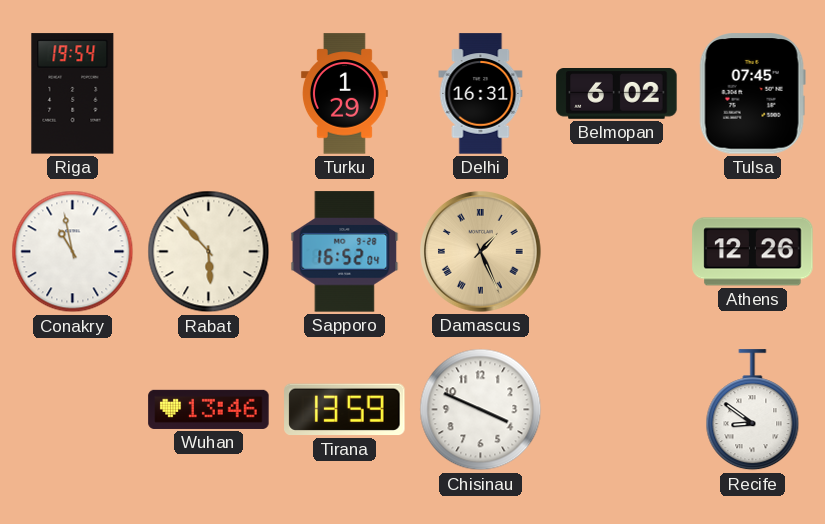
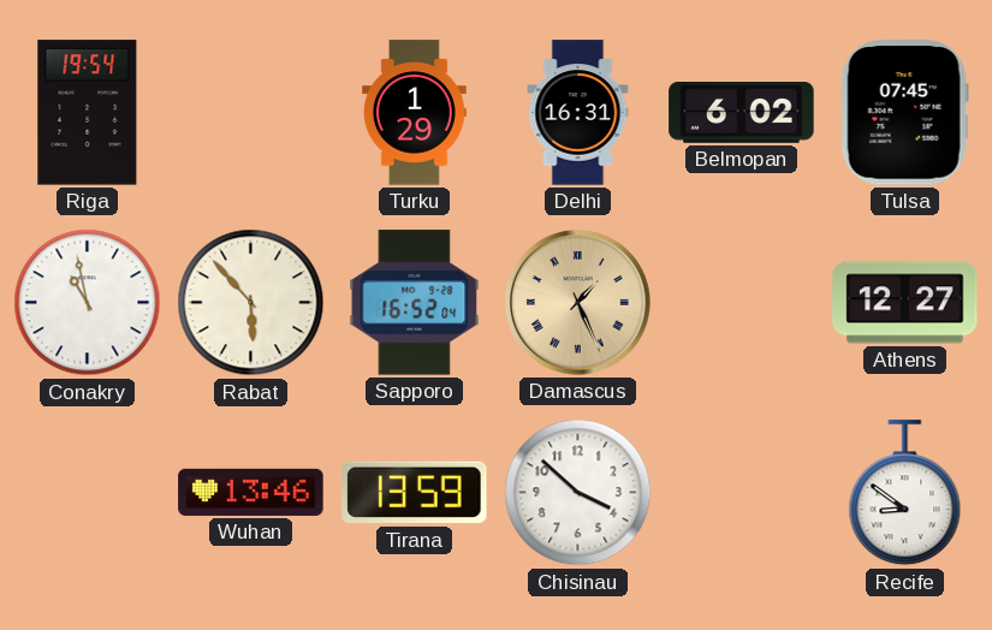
Athens: 12:26 -> 12:27
Chisinau: 3:49 -> 3:52
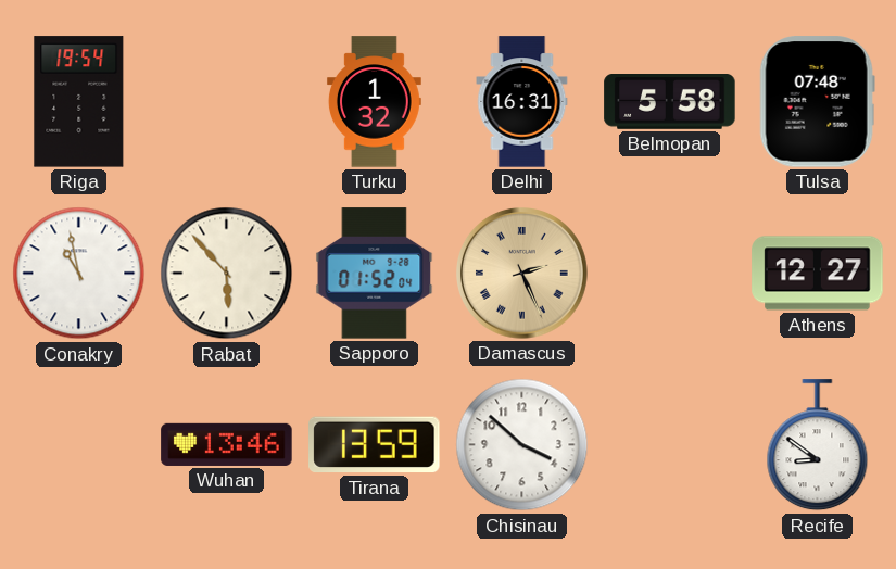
Turku: 1:29 -> 1:32
Belmopan: 6:02 -> 5:58
Tulsa: 07:45 -> 07:48
Sapporo: 16:52 -> 01:52
Damascus: 1:26 -> 2:26
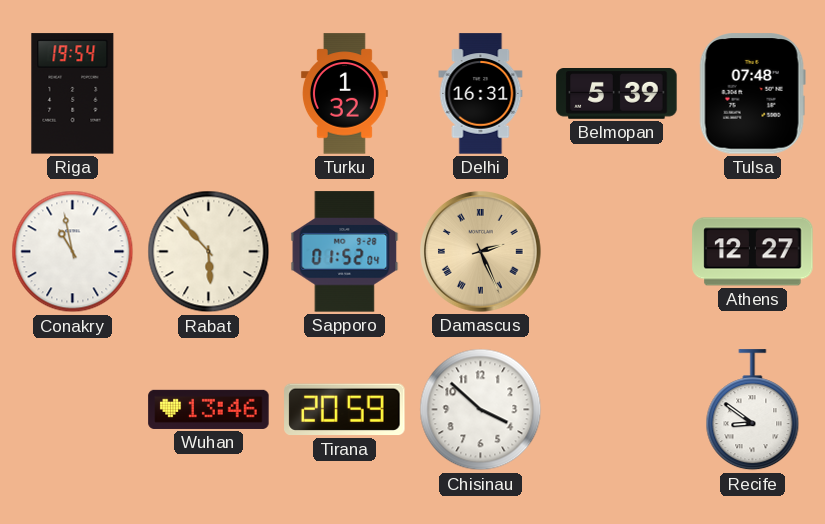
Belmopan: 5:58 -> 5:39
Tirana: 13:59 -> 20:59
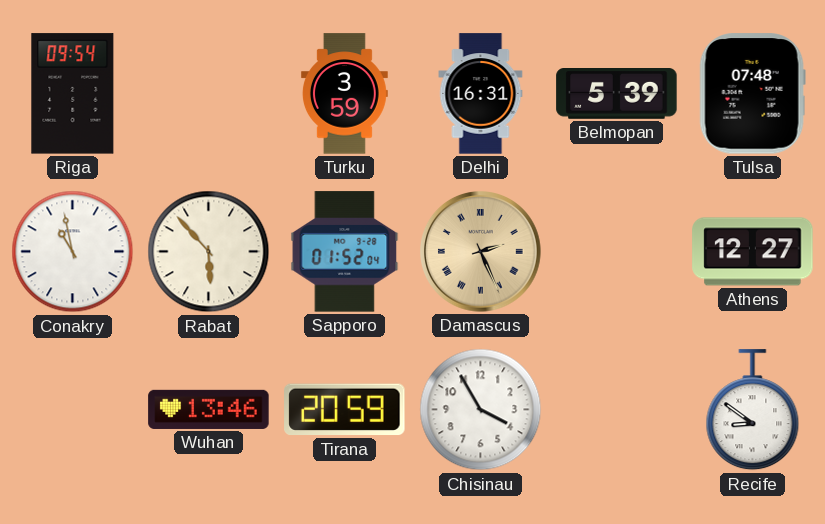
Riga: 19:54 -> 09:54
Turku: 1:32 -> 3:59
Chisinau: 3:52 -> 3:55
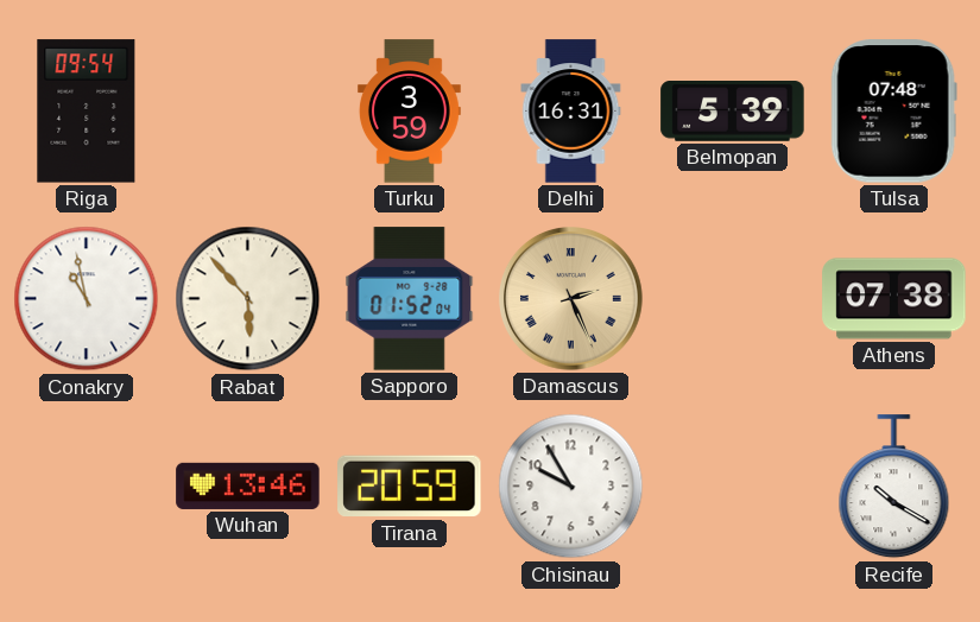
Athens: 12:27 -> 07:38
Chisinau: 3:55 -> 9:55
Recife: 8:51 -> 10:20
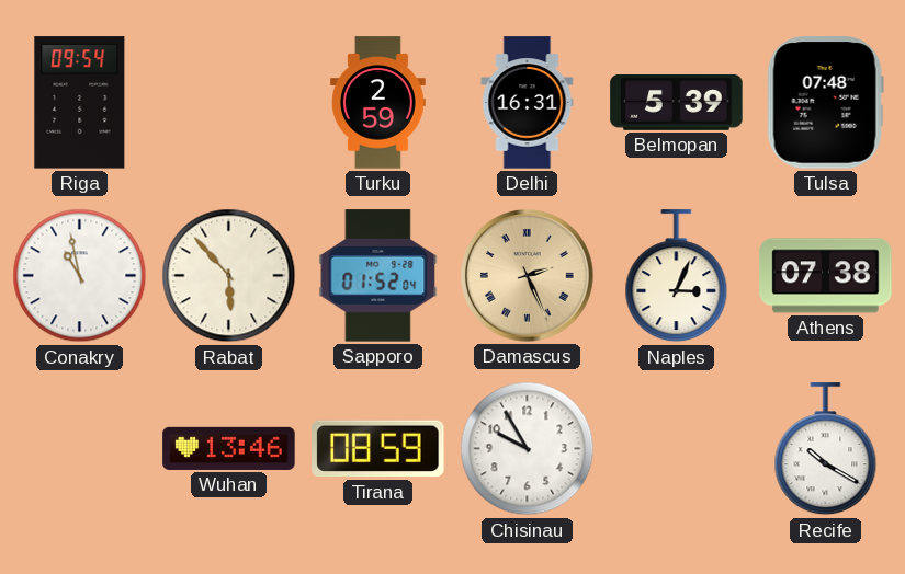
Turku: 3:59 -> 2:59
Naples: none -> 3:04
Tirana: 20:59 -> 08:59
